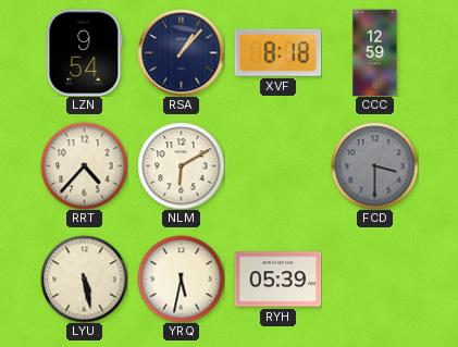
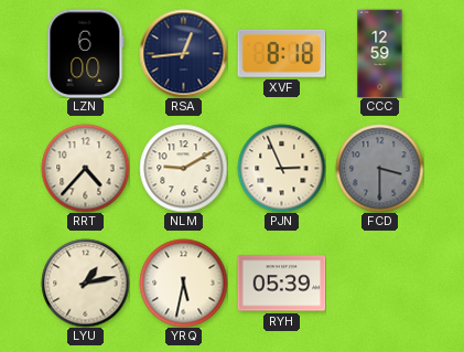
LZN: 9:54 -> 6:00
RSA: 1:07 -> 12:44
NLM: 6:10 -> 9:10
PJN: none -> 2:56
LYU: 5:28 -> 1:13
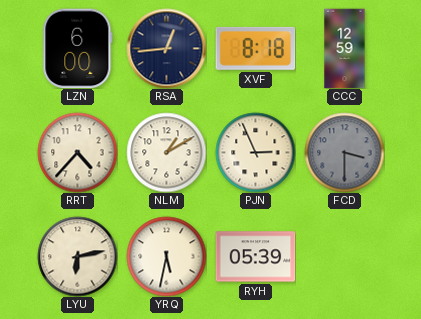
NLM: 9:10 -> 1:10
LYU: 1:13 -> 6:13
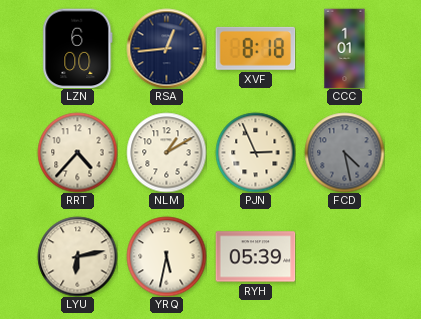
CCC: 12:59 -> 1:01
FCD: 3:30 -> 4:28
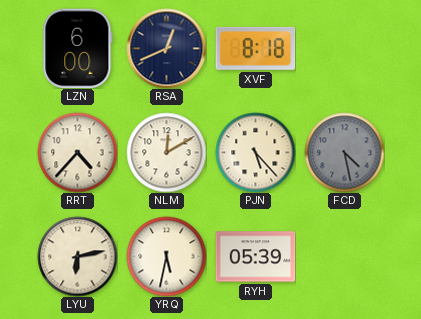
RSA: 12:44 -> 12:41
CCC: 1:01 -> none
NLM: 1:10 -> 12:10
PJN: 2:56 -> 5:23
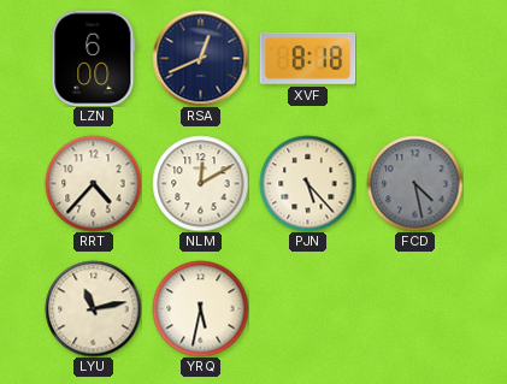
LYU: 6:13 -> 11:13
RYH: 05:39 -> none
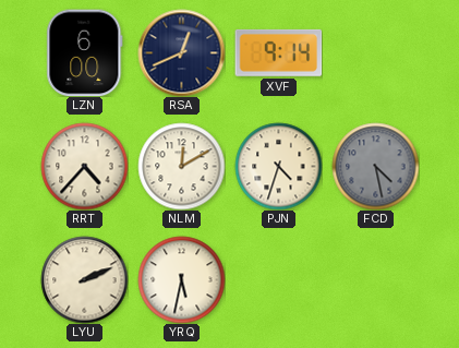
XVF: 8:18 -> 9:14
PJN: 5:23 -> 4:33
LYU: 11:13 -> 2:11
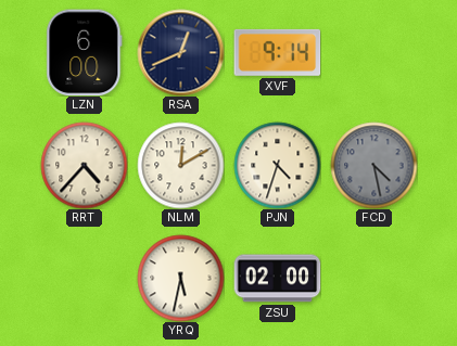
LYU: 2:11 -> none
ZSU: none -> 02:00
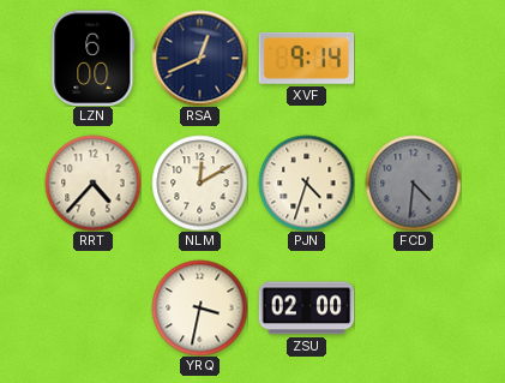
FCD: 4:28 -> 4:31
YRQ: 5:32 -> 3:32
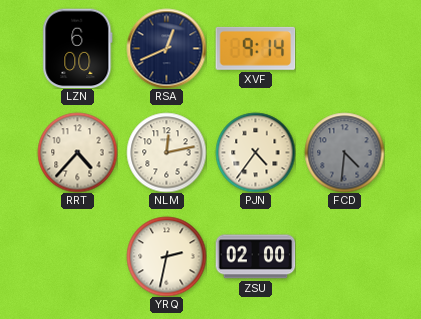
NLM: 12:10 -> 12:13
PJN: 4:33 -> 4:36
YRQ: 3:32 -> 2:32
